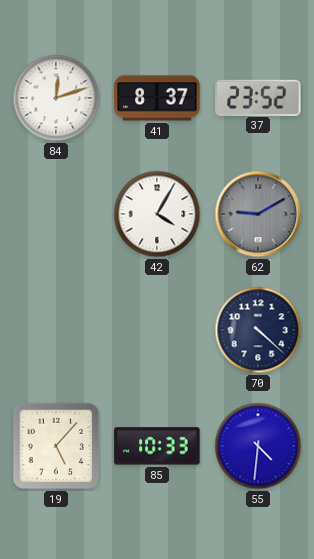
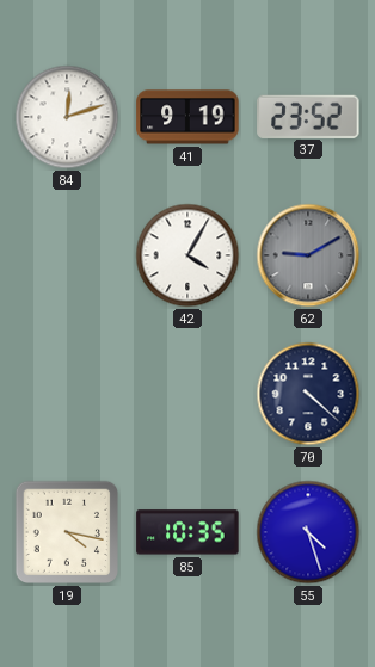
41: 8:37 -> 9:19
19: 5:07 -> 4:17
85: 10:33 -> 10:35
55: 4:31 -> 4:27
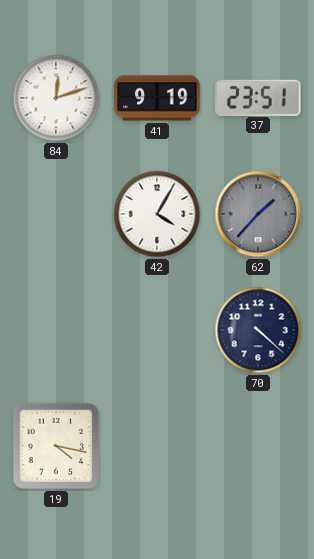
37: 23:52 -> 23:51
62: 9:10 -> 1:37
85: 10:35 -> none
55: 4:27 -> none
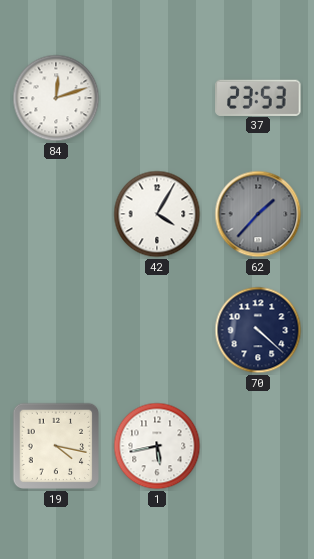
41: 9:19 -> none
37: 23:51 -> 23:53
1: none -> 5:43
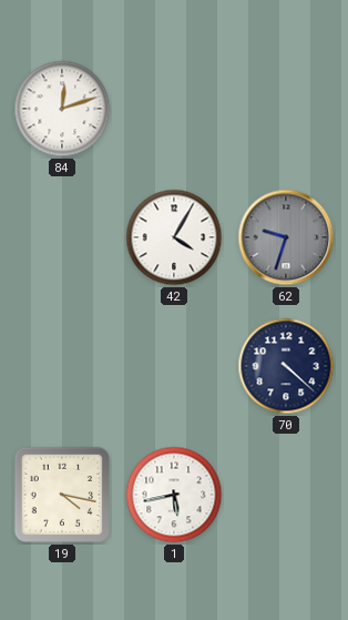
37: 23:53 -> none
62: 1:37 -> 9:33
